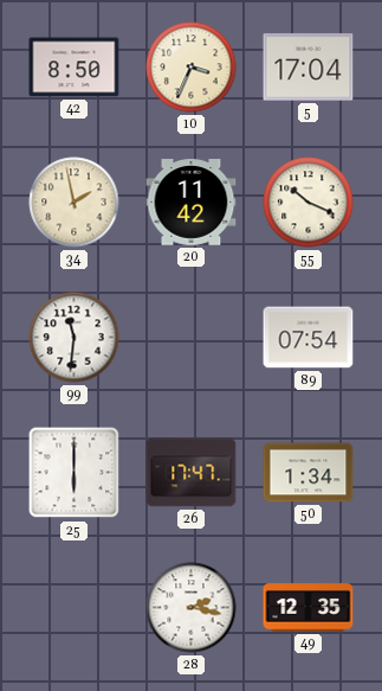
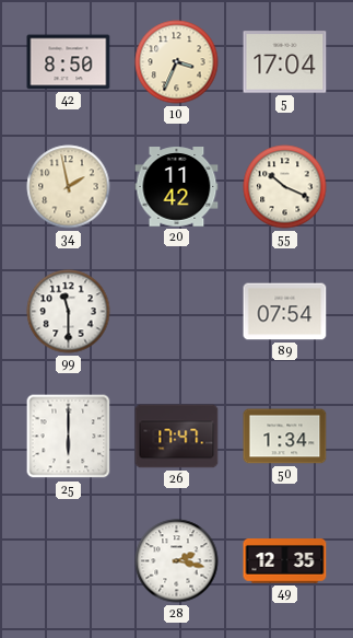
99: 11:31 -> 11:30
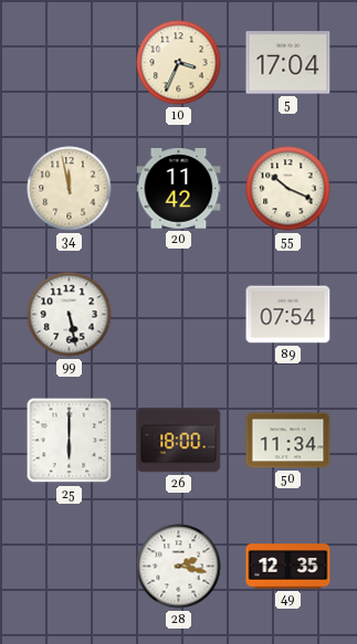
42: 8:50 -> none
34: 1:58 -> 11:58
99: 11:30 -> 5:28
26: 17:47 -> 18:00
50: 1:34 -> 11:34
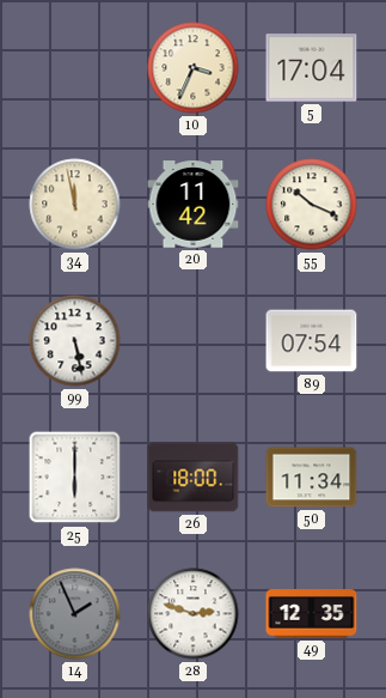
14: none -> 1:56
28: 2:17 -> 2:48
